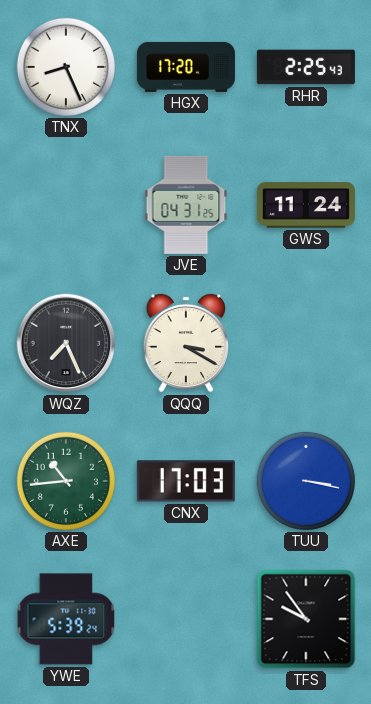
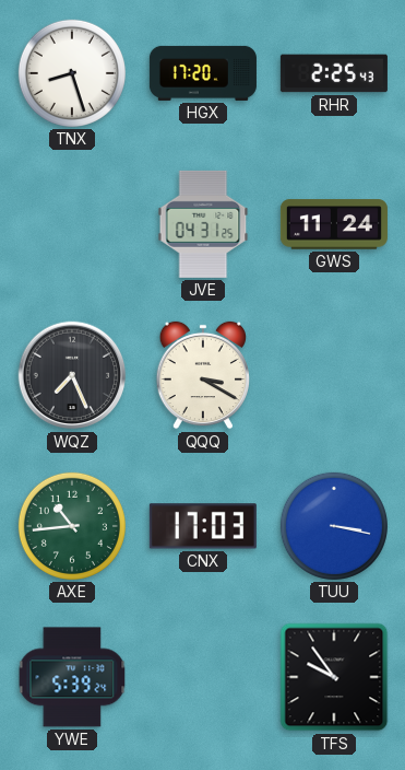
TNX: 8:26 -> 8:27
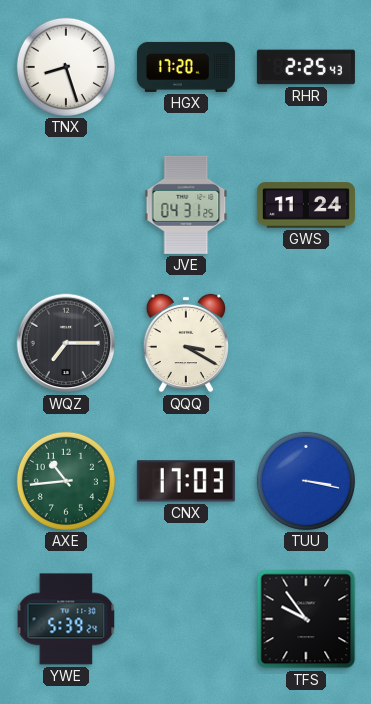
WQZ: 7:26 -> 7:15
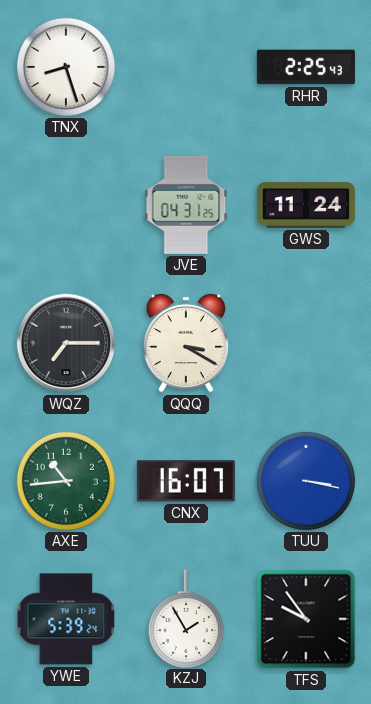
HGX: 17:20 -> none
CNX: 17:03 -> 16:07
KZJ: none -> 1:55
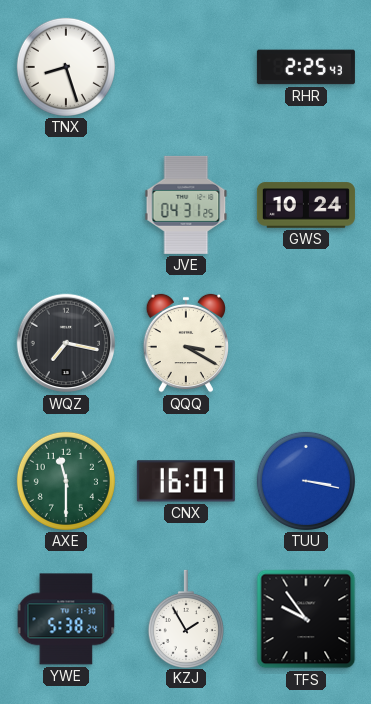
GWS: 11:24 -> 10:24
WQZ: 7:15 -> 7:17
AXE: 10:44 -> 11:30
YWE: 5:39 -> 5:38
